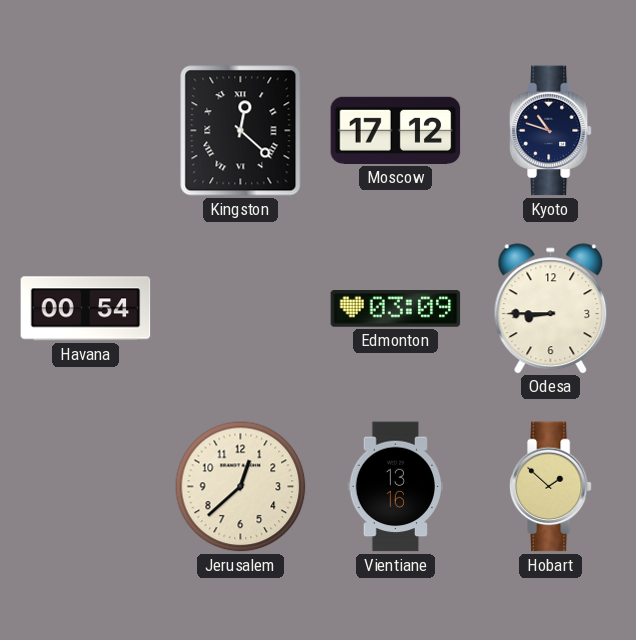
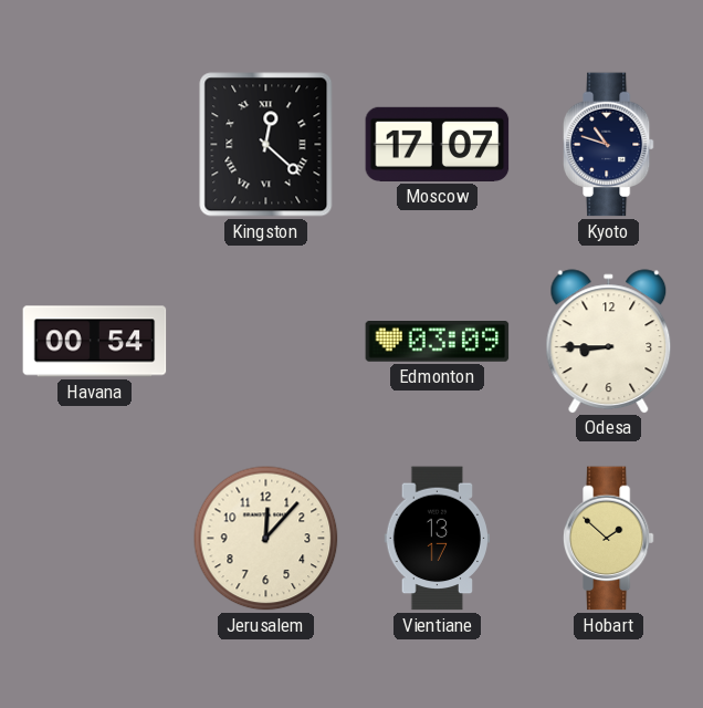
Moscow: 17:12 -> 17:07
Jerusalem: 12:38 -> 12:07
Vientiane: 13:16 -> 13:17
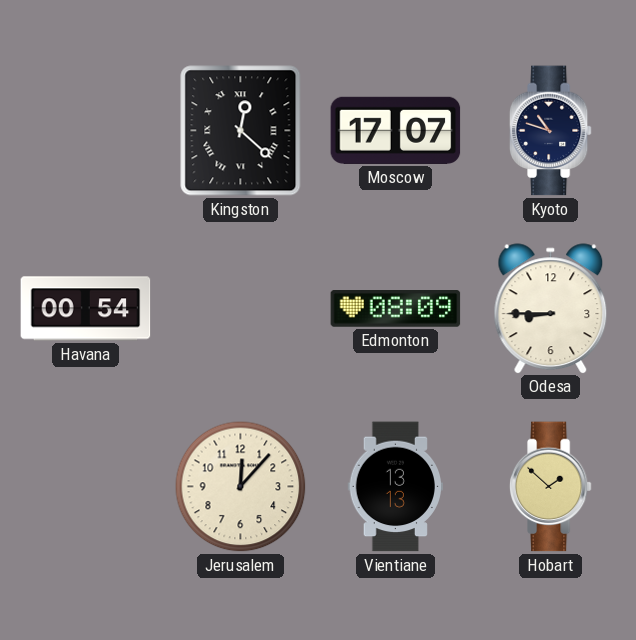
Edmonton: 03:09 -> 08:09
Vientiane: 13:17 -> 13:13
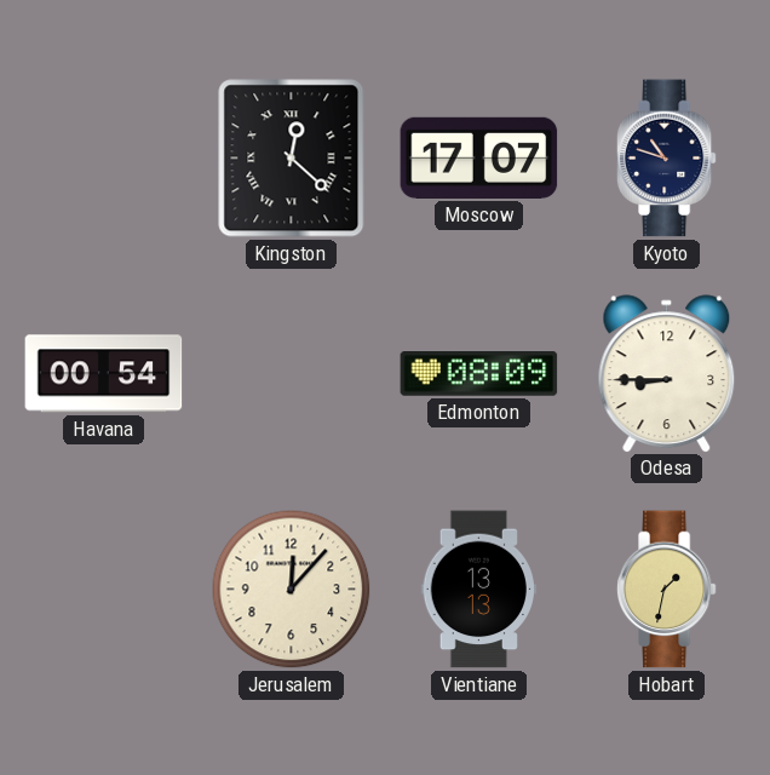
Hobart: 1:52 -> 1:32
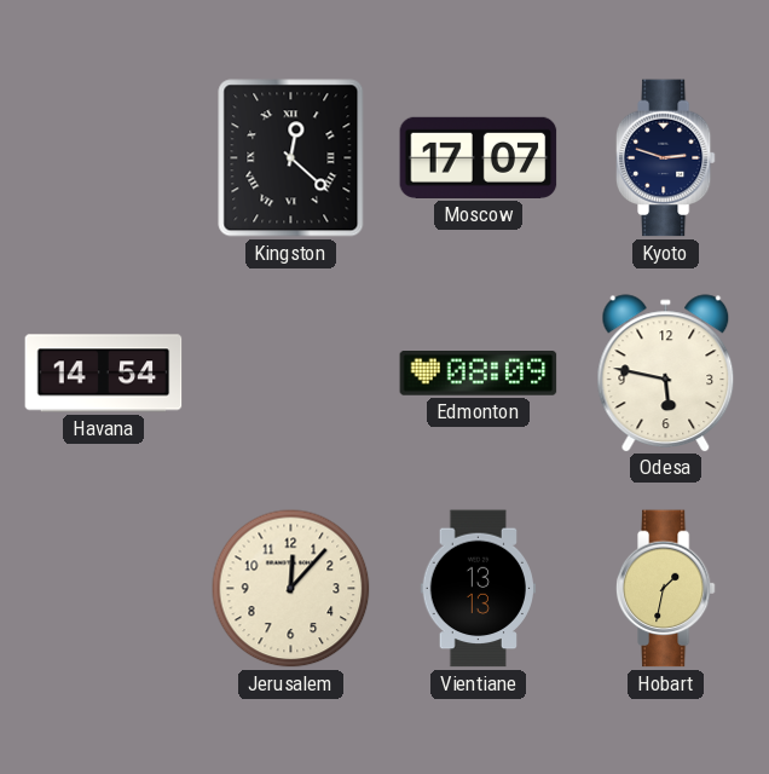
Kyoto: 10:48 -> 2:48
Havana: 00:54 -> 14:54
Odesa: 8:45 -> 5:47
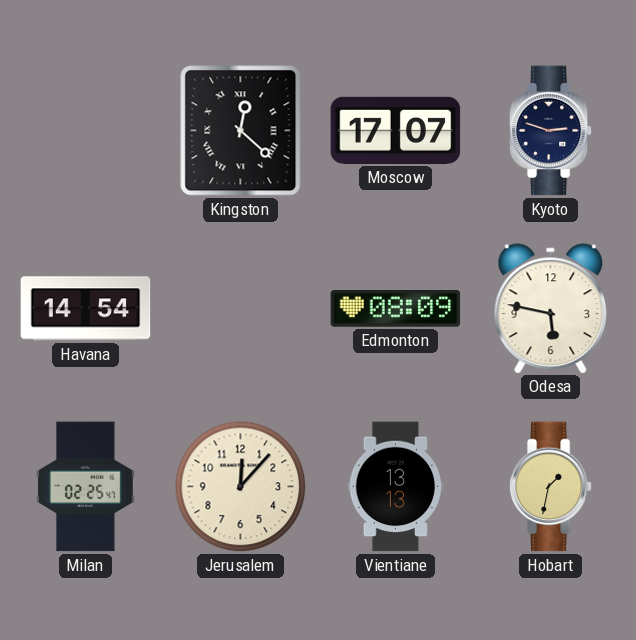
Milan: none -> 02:25
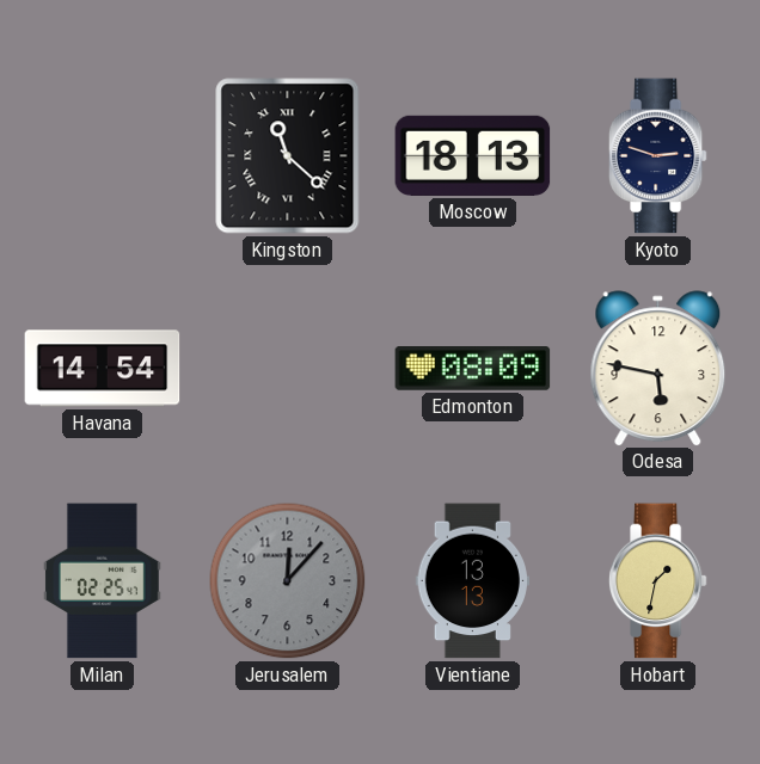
Kingston: 12:22 -> 11:22
Moscow: 17:07 -> 18:13
Jerusalem dial: cream -> grey
